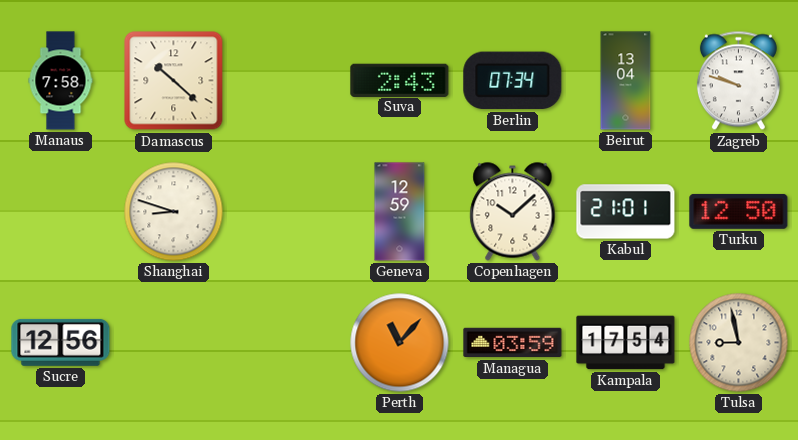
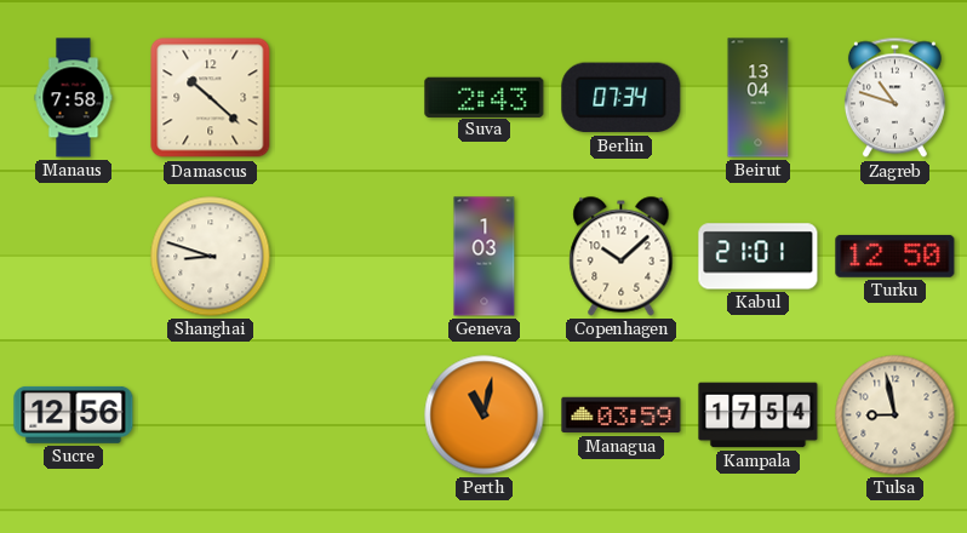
Zagreb: 9:48 -> 10:48
Geneva: 12:59 -> 1:03
Perth: 11:07 -> 11:02
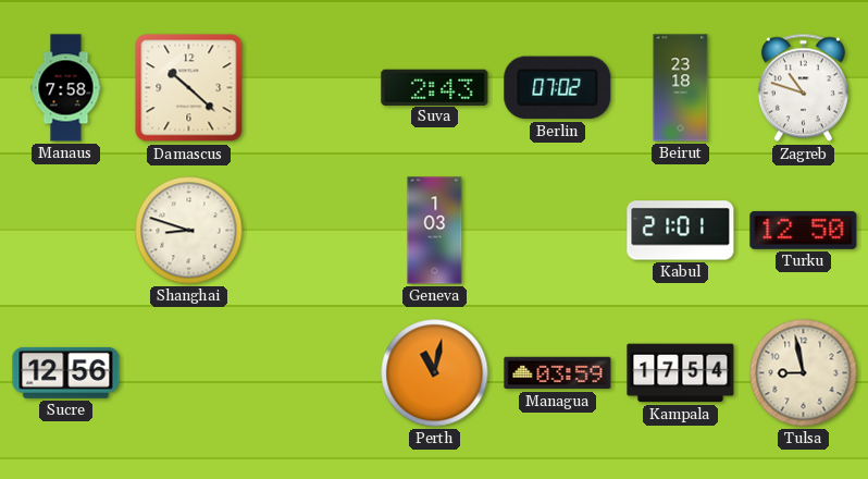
Berlin: 07:34 -> 07:02
Beirut: 13:04 -> 23:18
Copenhagen: 10:08 -> none
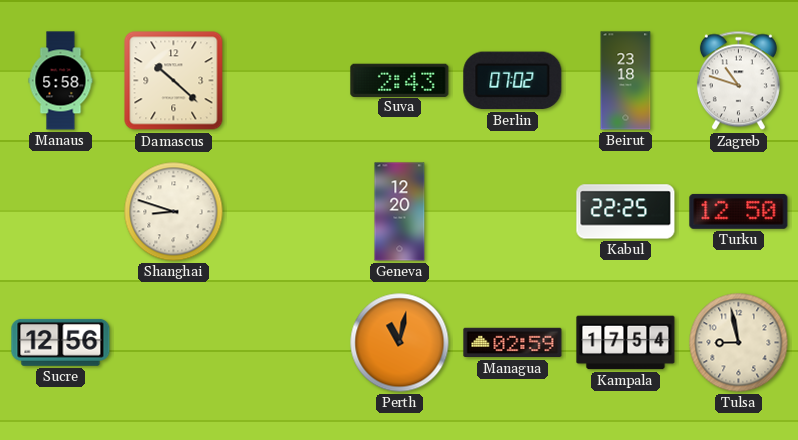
Manaus: 7:58 -> 5:58
Geneva: 1:03 -> 12:20
Kabul: 21:01 -> 22:25
Managua: 03:59 -> 02:59
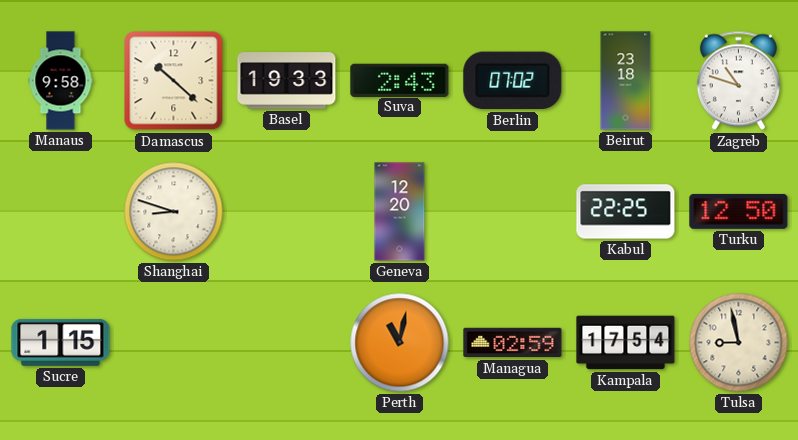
Manaus: 5:58 -> 9:58
Basel: none -> 19:33
Sucre: 12:56 -> 1:15
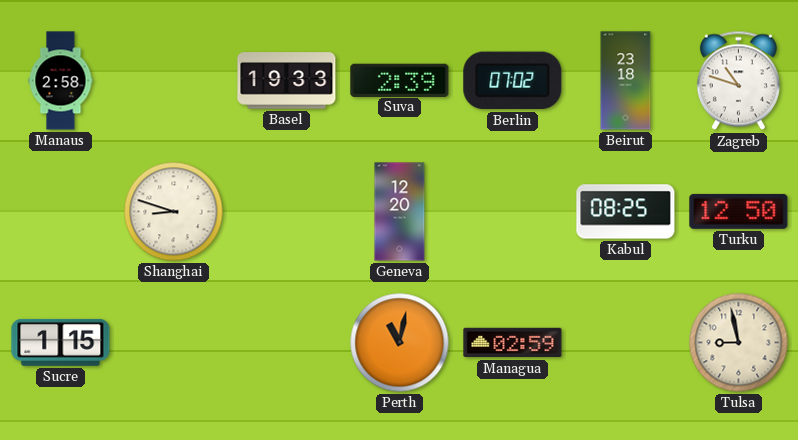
Manaus: 9:58 -> 2:58
Damascus: 10:22 -> none
Suva: 2:43 -> 2:39
Kabul: 22:25 -> 08:25
Kampala: 17:54 -> none
